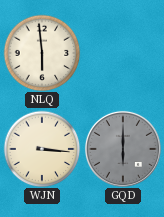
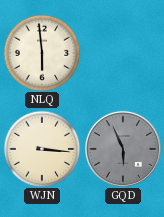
GQD: 6:00 -> 5:56
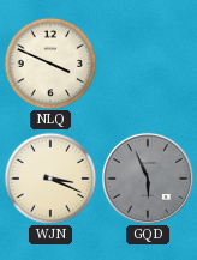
NLQ: 5:59 -> 3:49
WJN: 3:16 -> 3:19
